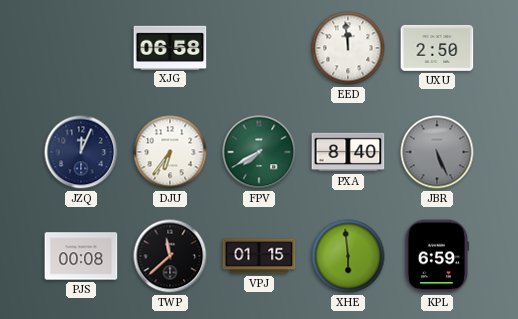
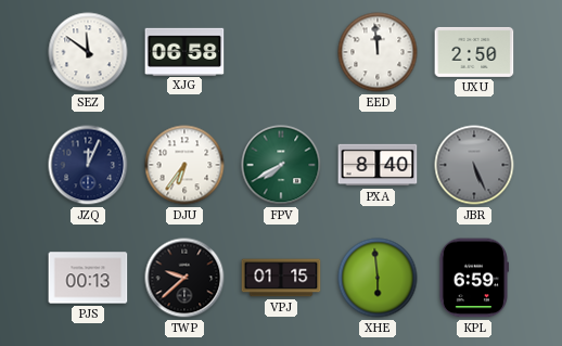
SEZ: none -> 11:51
PJS: 00:08 -> 00:13
TWP: 11:38 -> 9:38
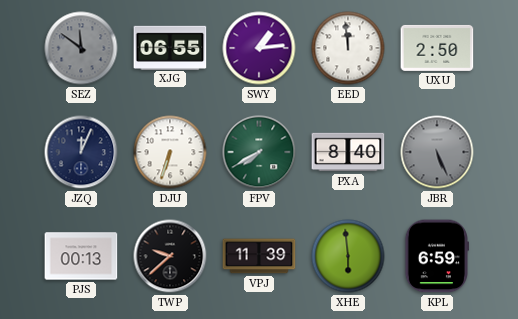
SEZ dial: white -> grey
XJG: 06:58 -> 06:55
SWY: none -> 1:14
DJU: 6:36 -> 6:33
VPJ: 01:15 -> 11:39
